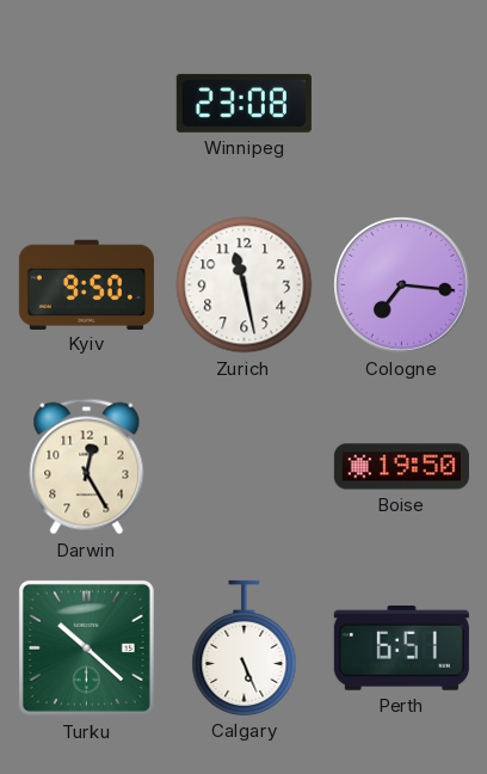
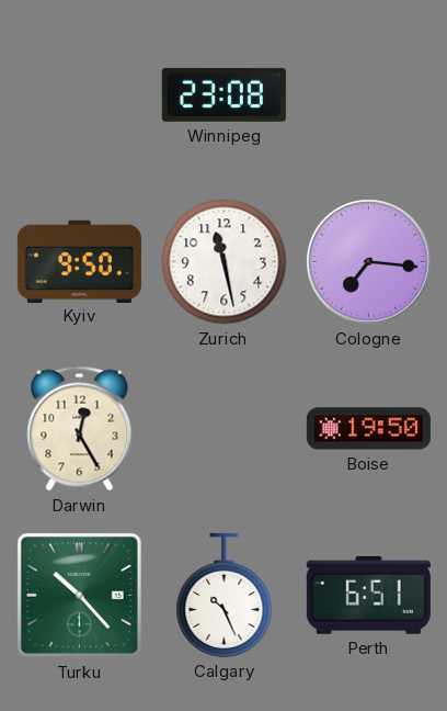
Turku: 10:22 -> 10:23
Calgary: 5:26 -> 10:26
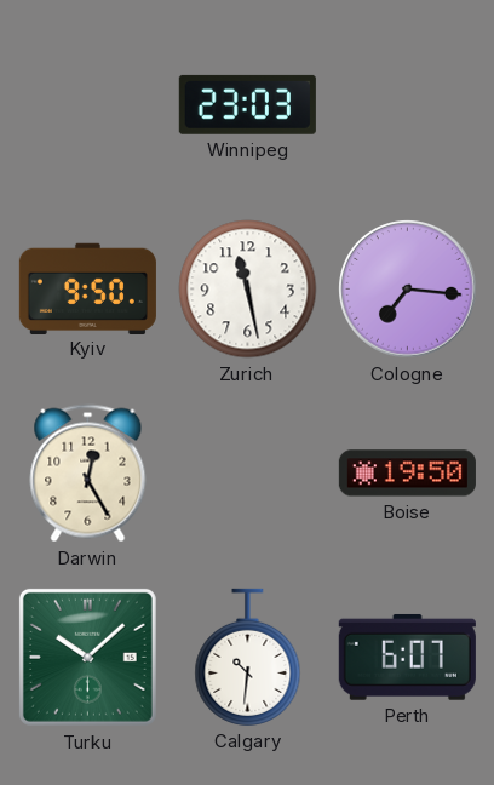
Winnipeg: 23:08 -> 23:03
Turku: 10:23 -> 10:08
Calgary: 10:26 -> 10:31
Perth: 6:51 -> 6:07
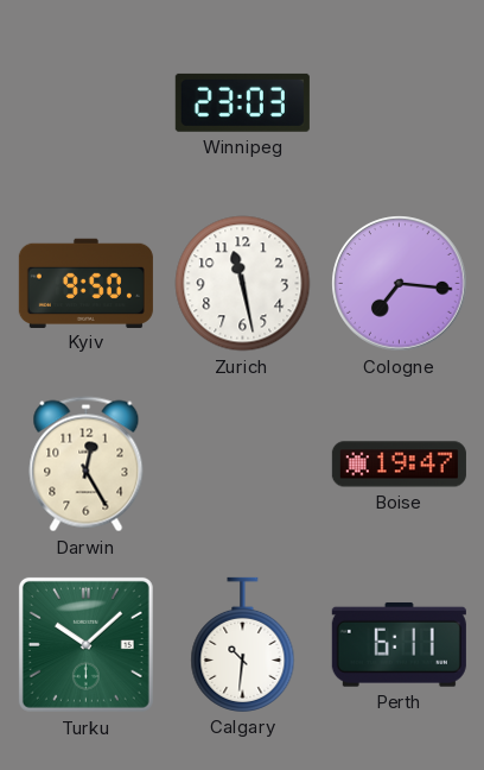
Boise: 19:50 -> 19:47
Perth: 6:07 -> 6:11
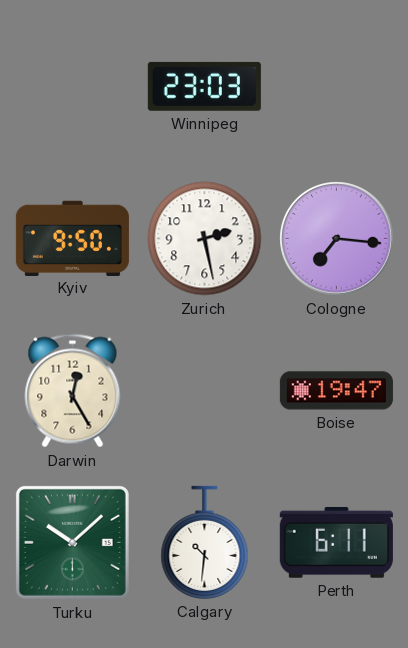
Zurich: 11:28 -> 2:28
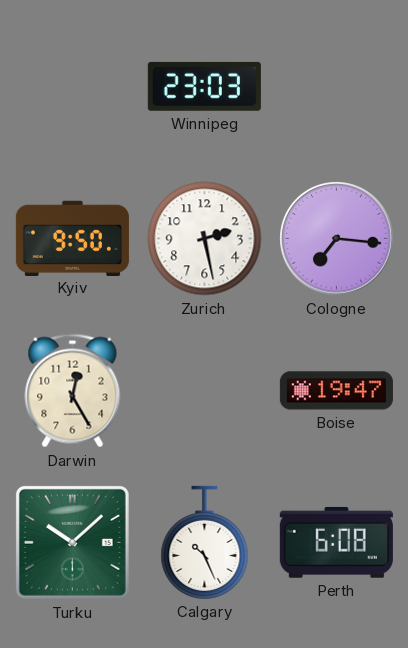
Calgary: 10:31 -> 10:26
Perth: 6:11 -> 6:08
